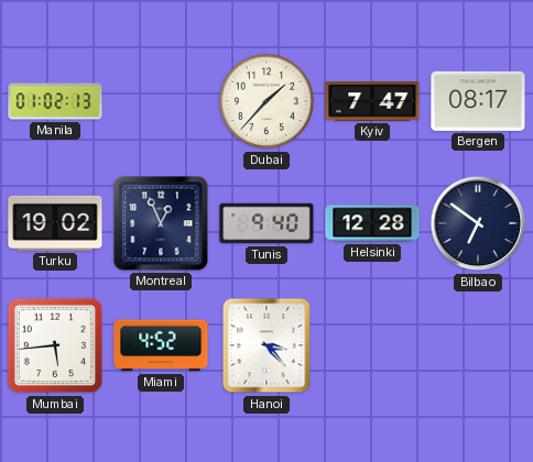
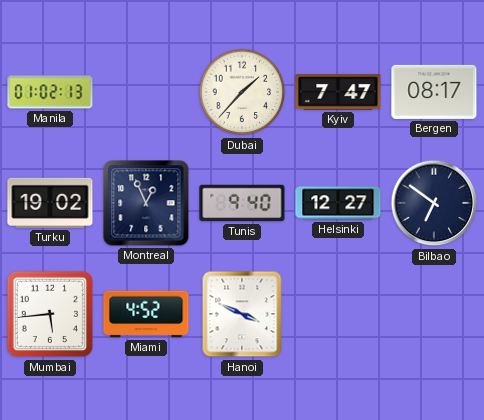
Helsinki: 12:28 -> 12:27
Hanoi: 3:23 -> 3:49
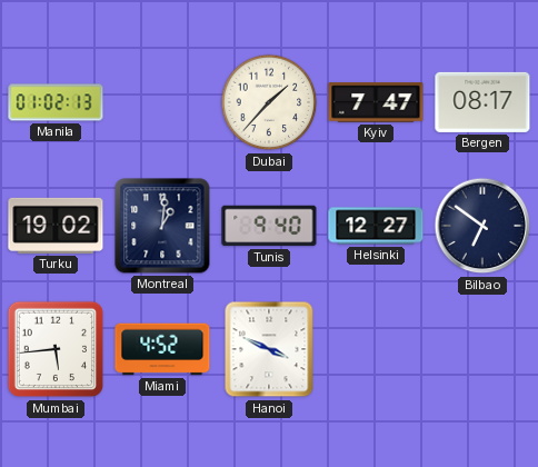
Montreal: 12:56 -> 1:01
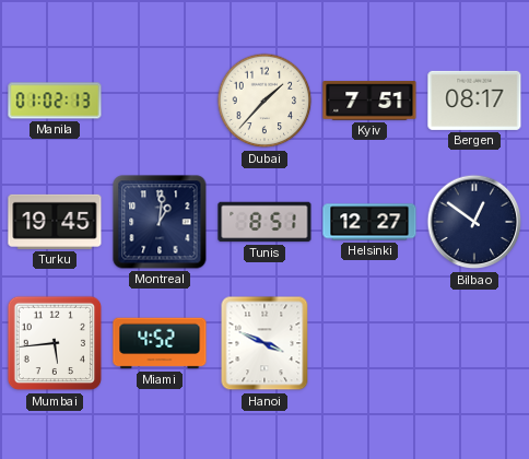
Kyiv: 7:47 -> 7:51
Turku: 19:02 -> 19:45
Tunis: 9:40 -> 8:51
Bilbao: 6:51 -> 12:51
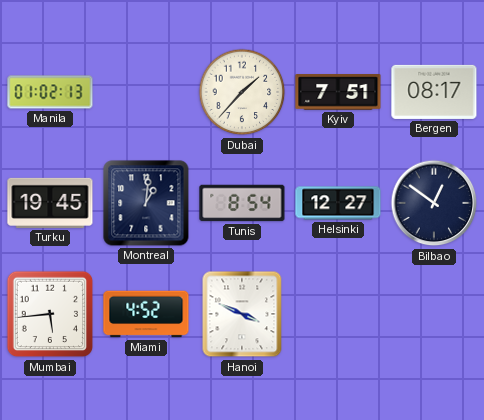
Tunis: 8:51 -> 8:54
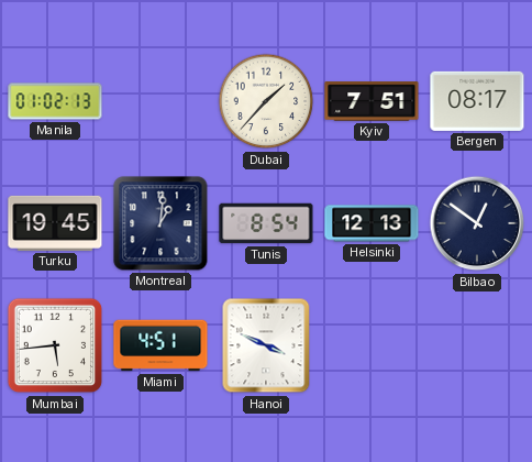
Helsinki: 12:27 -> 12:13
Miami: 4:52 -> 4:51
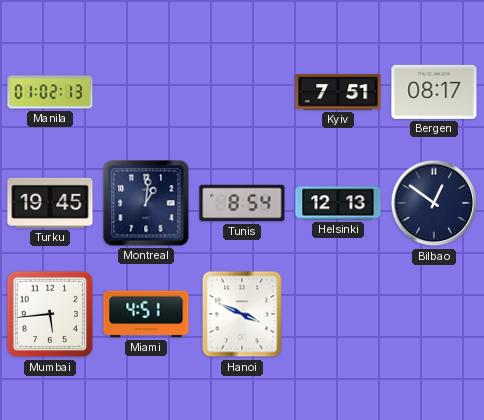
Dubai: 1:37 -> none
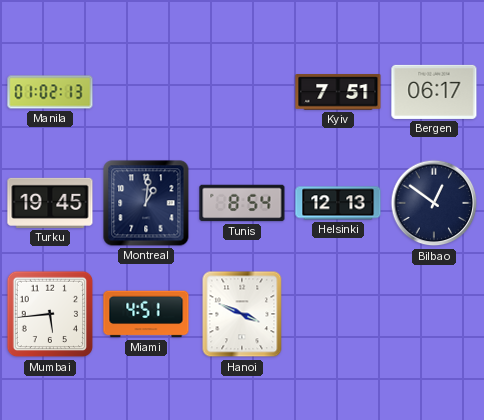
Bergen: 08:17 -> 06:17
